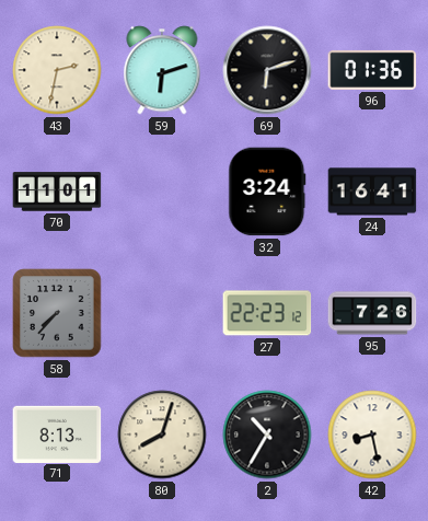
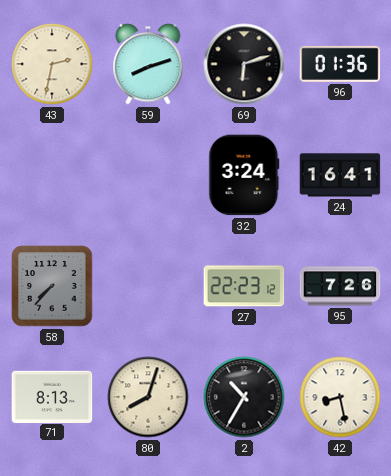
59: 6:12 -> 8:12
70: 11:01 -> none
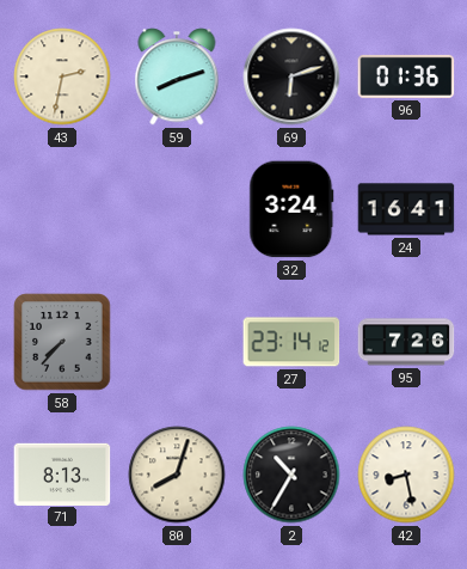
27: 22:23 -> 23:14
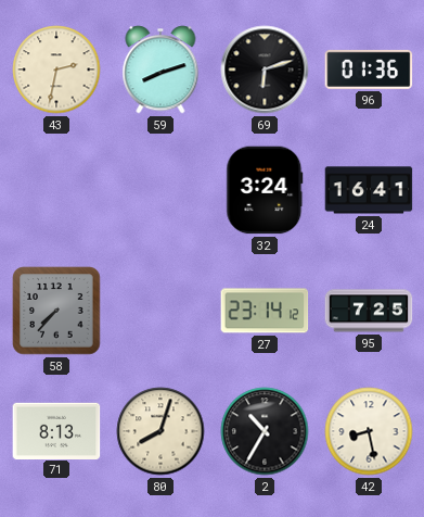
95: 7:26 -> 7:25
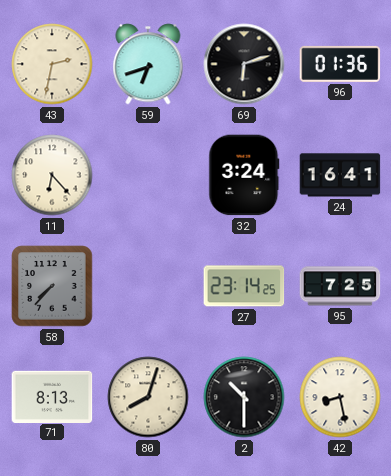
59: 8:12 -> 6:42
11: none -> 6:23
27: 23:14:12 -> 23:14:25
2: 10:35 -> 10:30
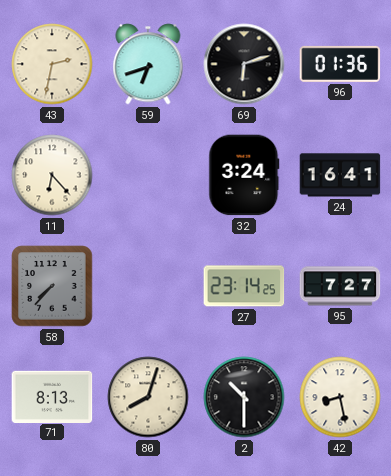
95: 7:25 -> 7:27
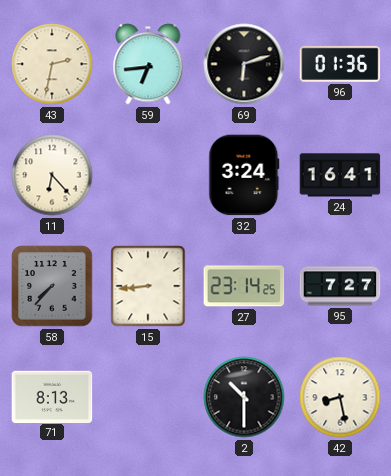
59: 6:42 -> 6:44
15: none -> 8:44
80: 8:03 -> none
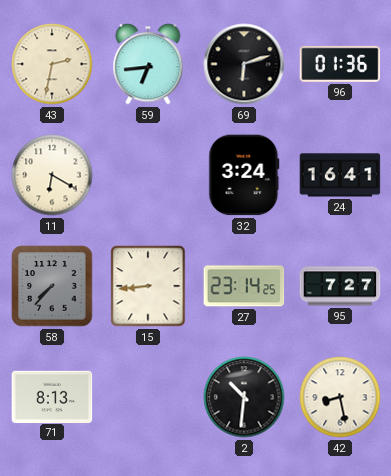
11: 6:23 -> 6:20
2: 10:30 -> 10:31
